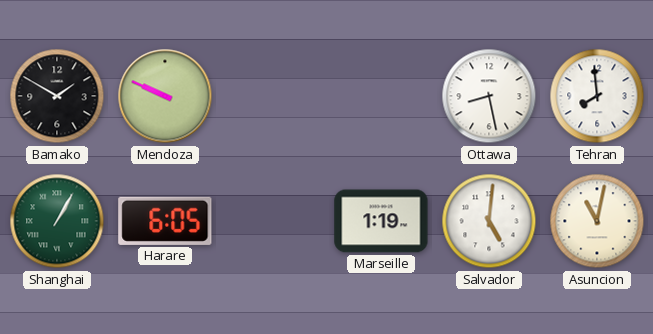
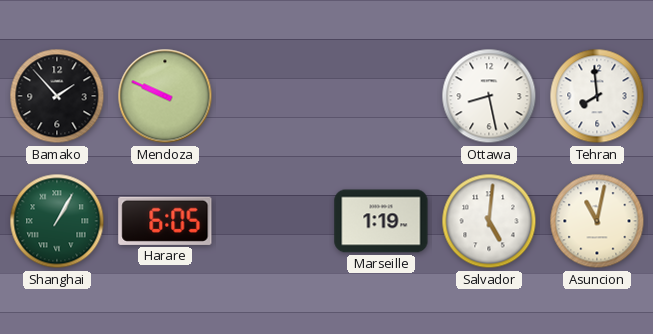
Bamako: 1:50 -> 1:53
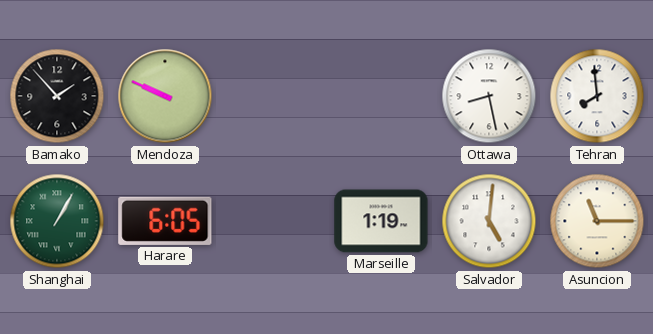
Asuncion: 11:02 -> 11:15
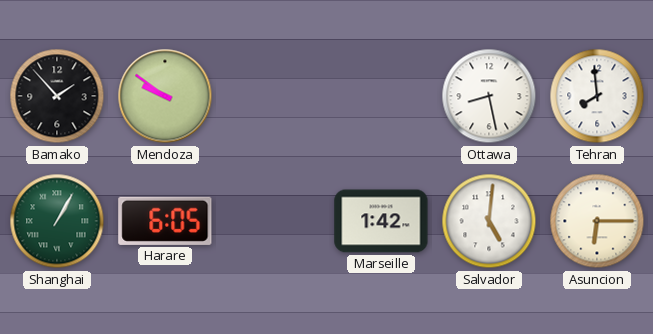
Mendoza: 9:49 -> 9:51
Marseille: 1:19 -> 1:42
Asuncion: 11:15 -> 6:15
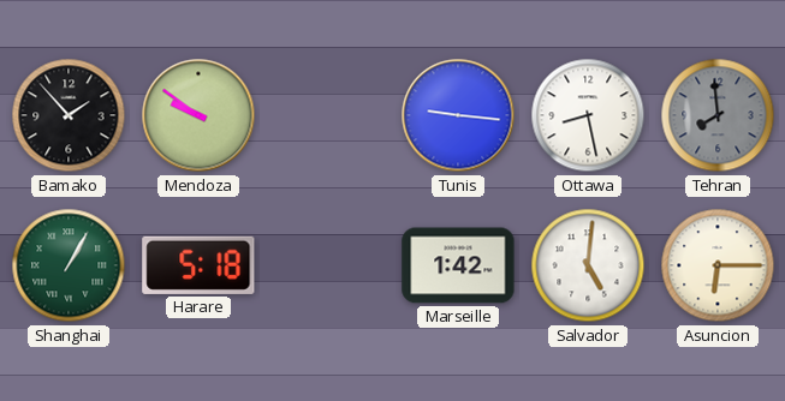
Tunis: none -> 9:16
Tehran dial: white -> grey
Harare: 6:05 -> 5:18
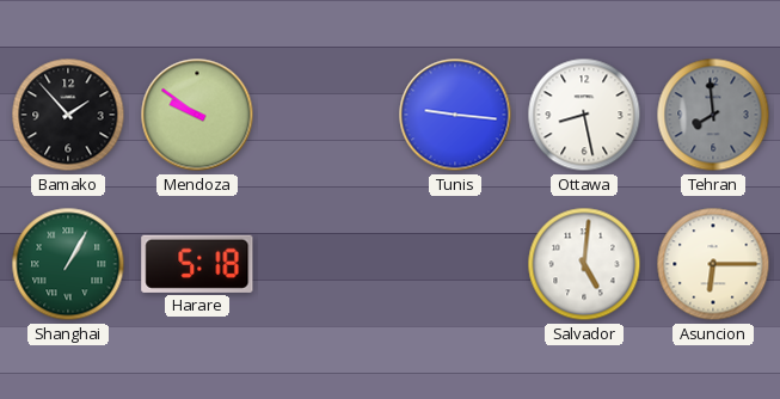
Marseille: 1:42 -> none
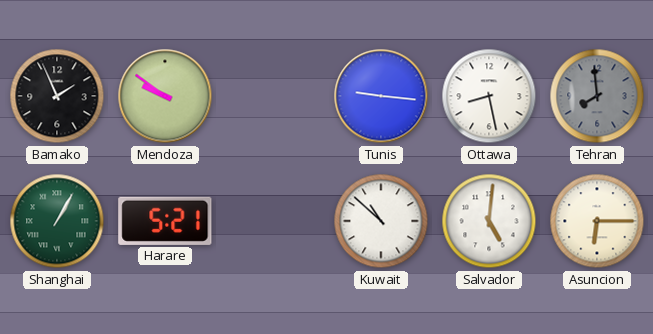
Bamako: 1:53 -> 1:56
Harare: 5:18 -> 5:21
Kuwait: none -> 10:52
